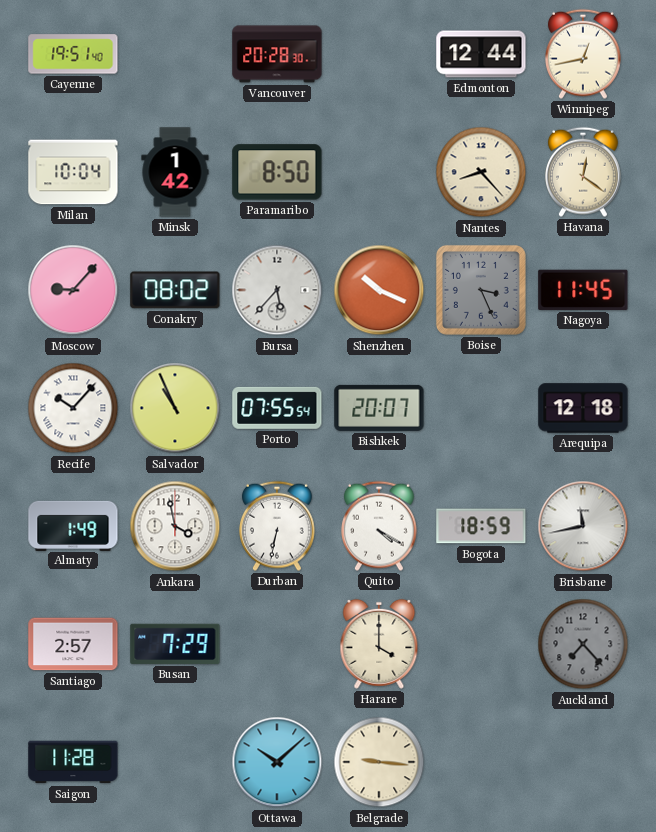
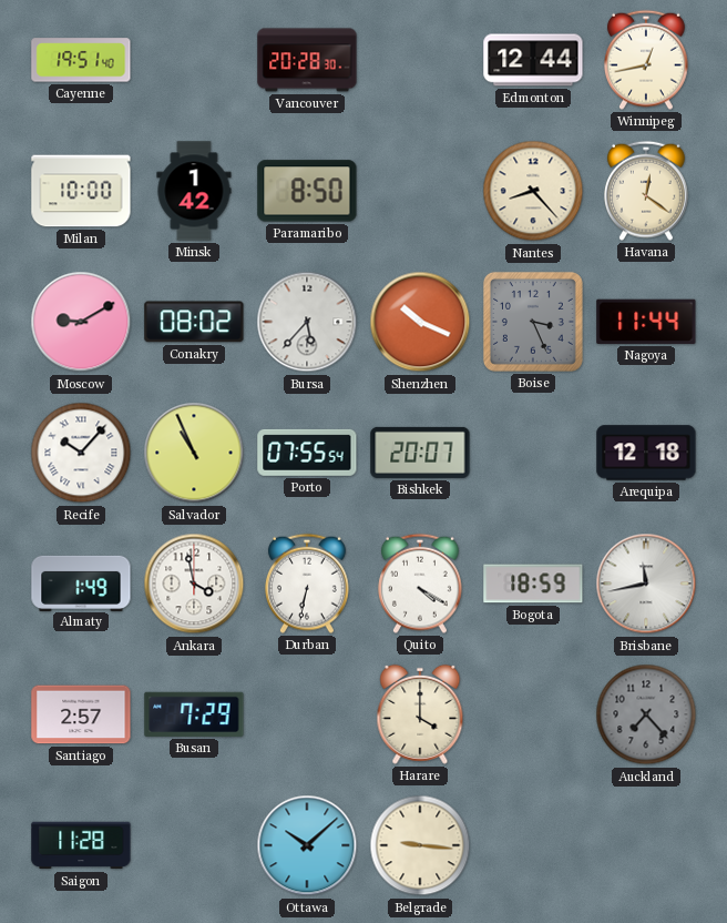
Milan: 10:04 -> 10:00
Moscow: 9:07 -> 9:10
Nagoya: 11:45 -> 11:44
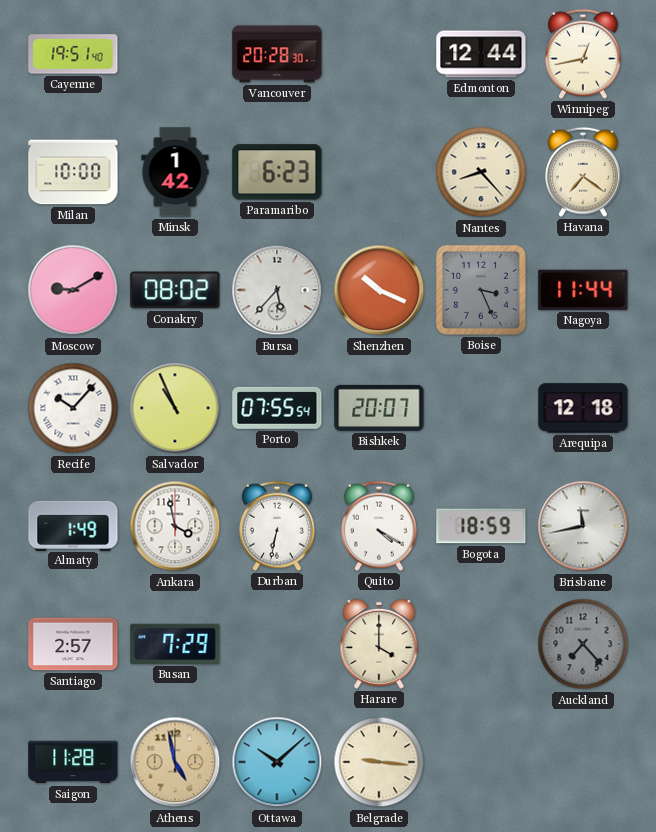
Paramaribo: 8:50 -> 6:23
Havana: 12:21 -> 7:21
Athens: none -> 4:58
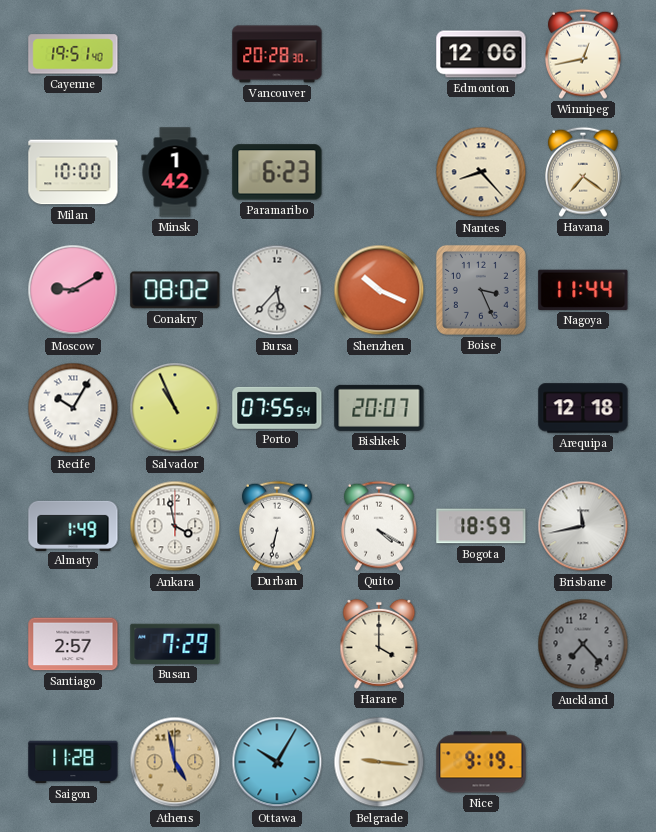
Edmonton: 12:44 -> 12:06
Recife: 10:07 -> 10:05
Ottawa: 10:08 -> 10:05
Nice: none -> 9:19
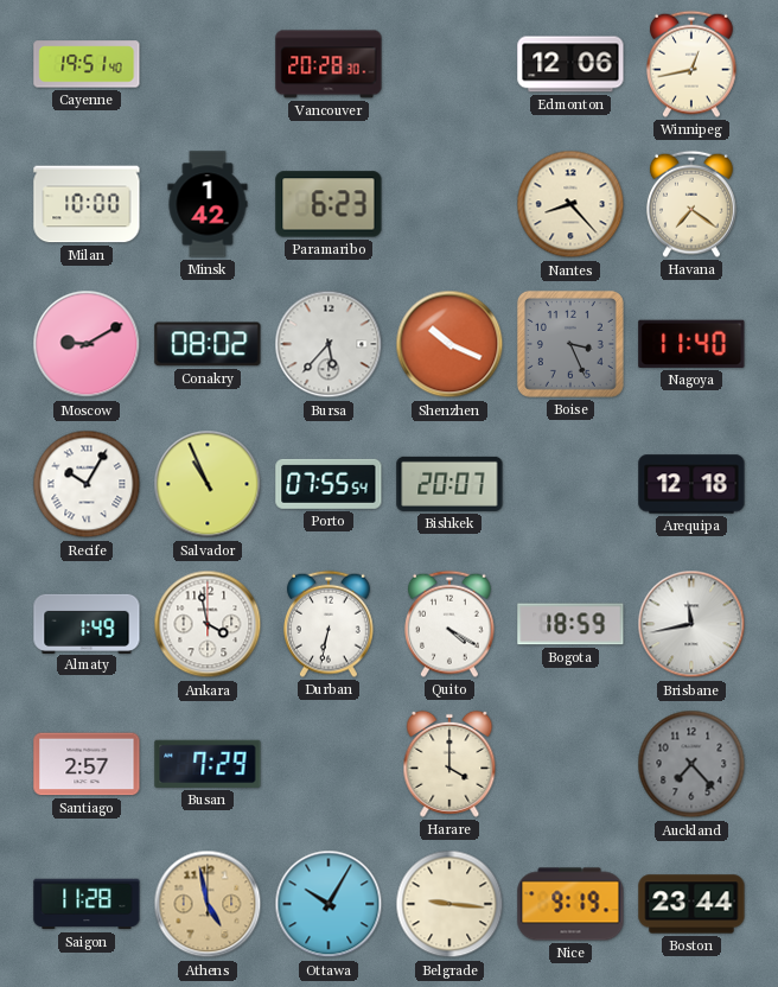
Nagoya: 11:44 -> 11:40
Boston: none -> 23:44
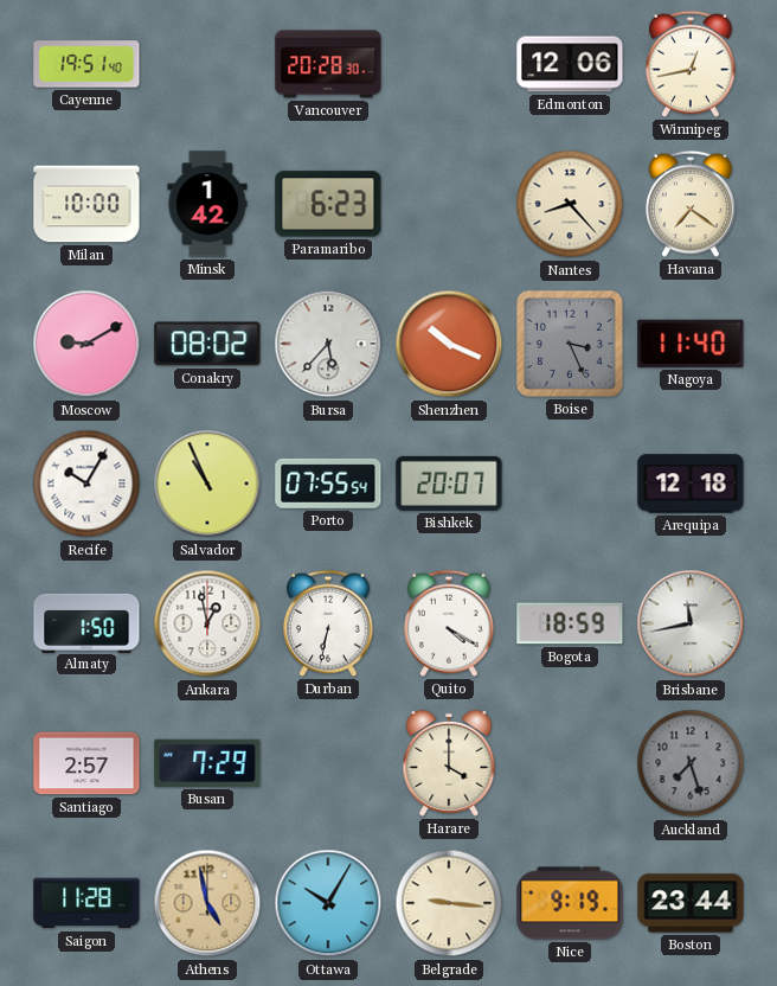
Almaty: 1:49 -> 1:50
Ankara: 3:58 -> 12:58
Auckland: 7:23 -> 7:27
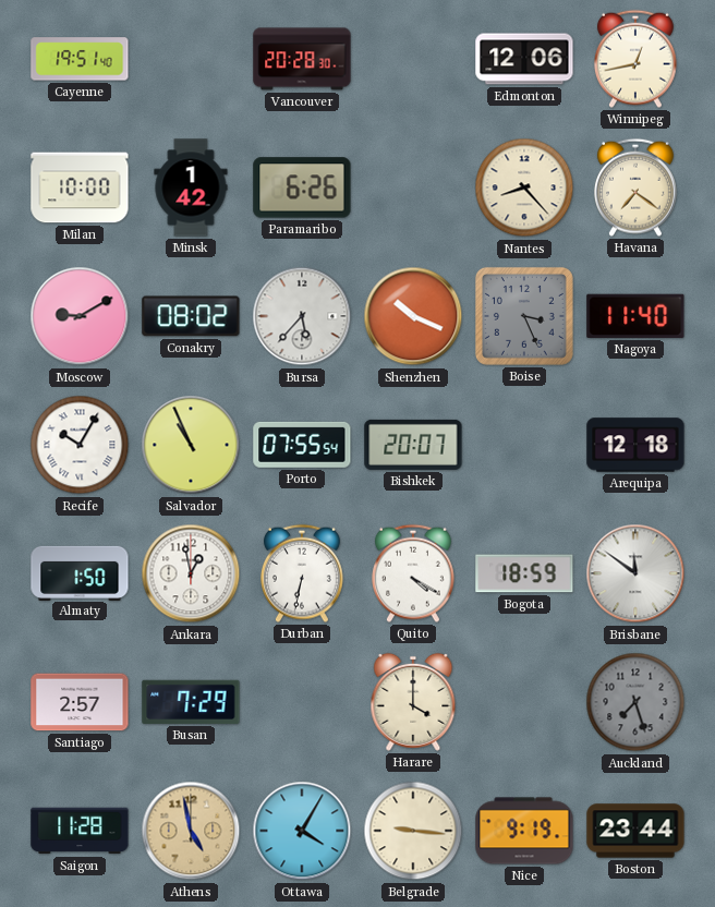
Paramaribo: 6:23 -> 6:26
Brisbane: 11:43 -> 11:51
Ottawa: 10:05 -> 4:05
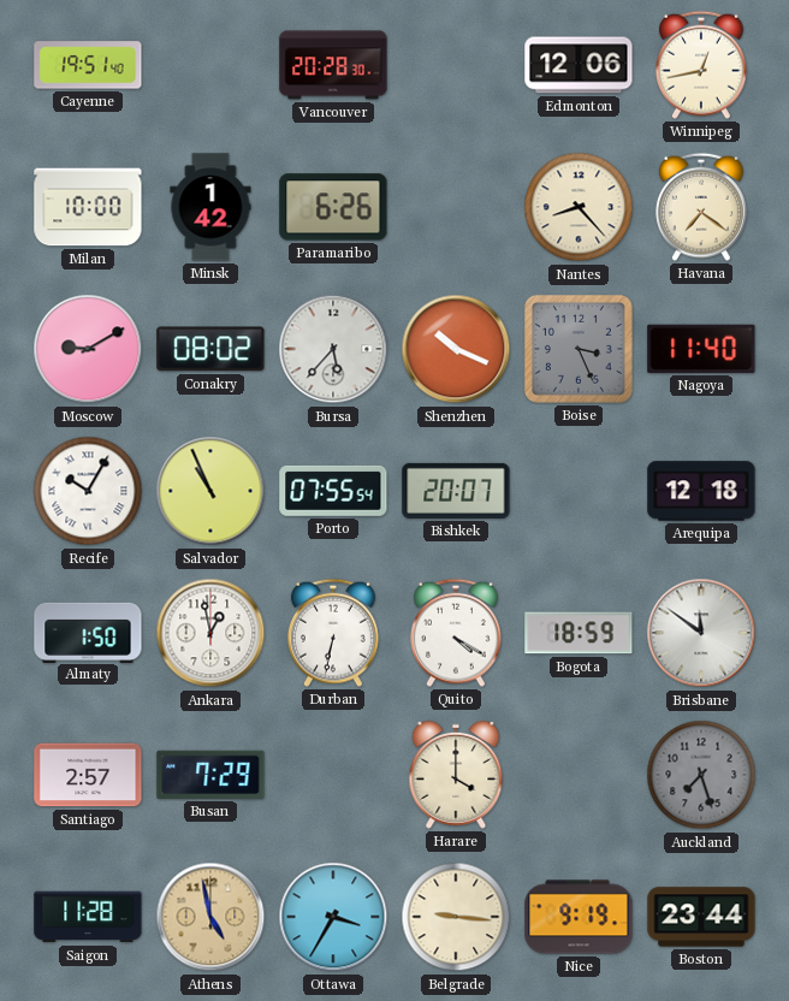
Ottawa: 4:05 -> 3:35
